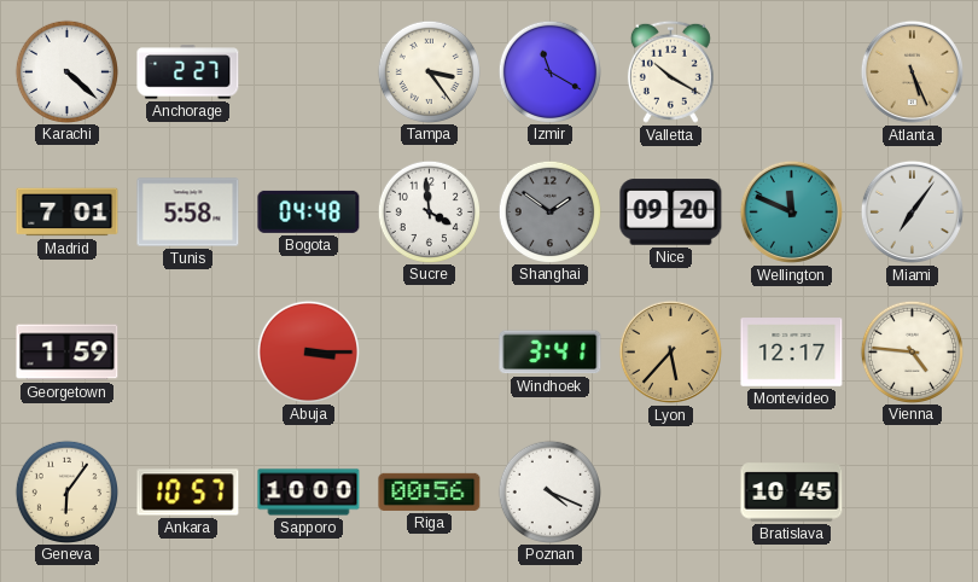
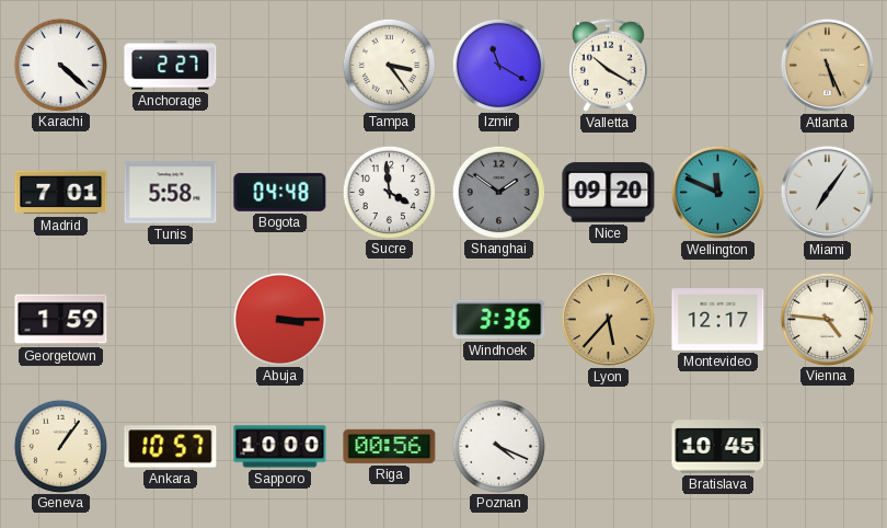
Windhoek: 3:41 -> 3:36
Geneva: 6:06 -> 1:06
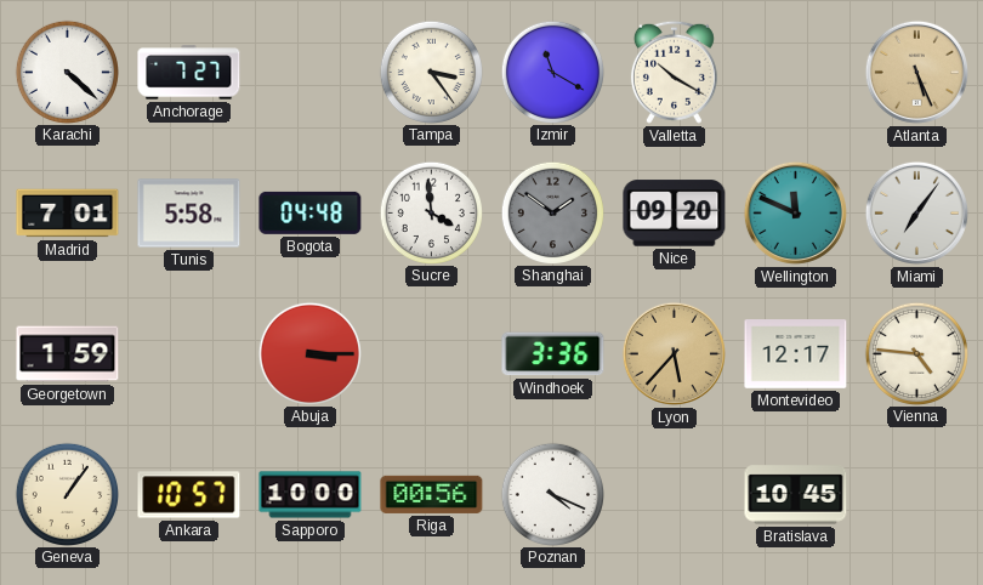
Anchorage: 2:27 -> 7:27
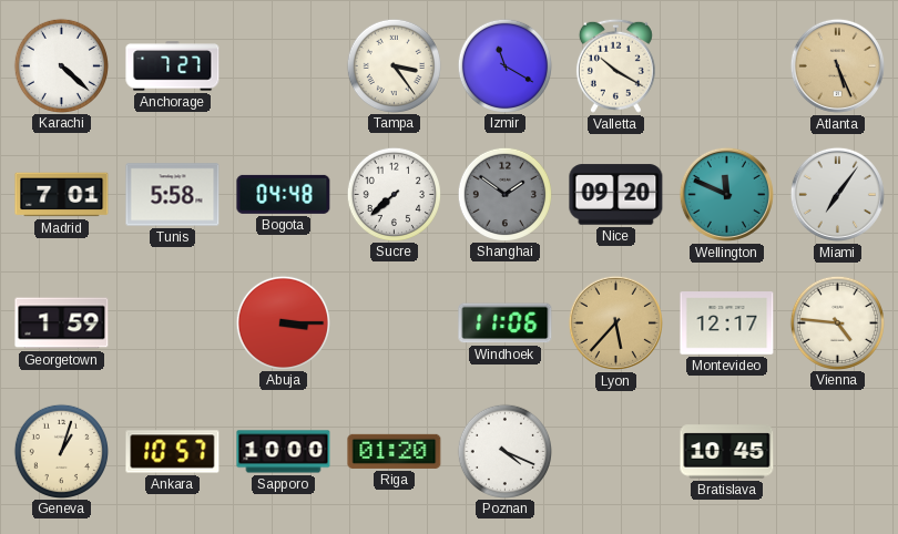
Sucre: 3:59 -> 7:38
Windhoek: 3:36 -> 11:06
Geneva: 1:06 -> 1:03
Riga: 00:56 -> 01:20
